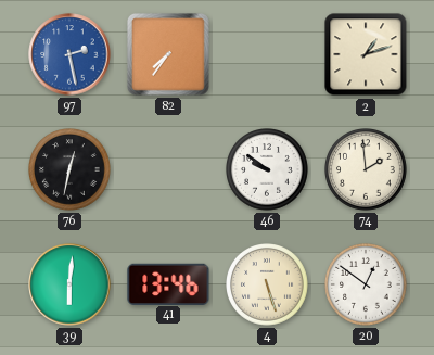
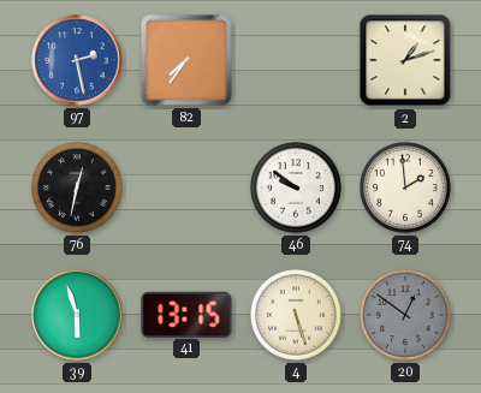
39: 6:01 -> 5:57
41: 13:46 -> 13:15
20 dial: white -> grey
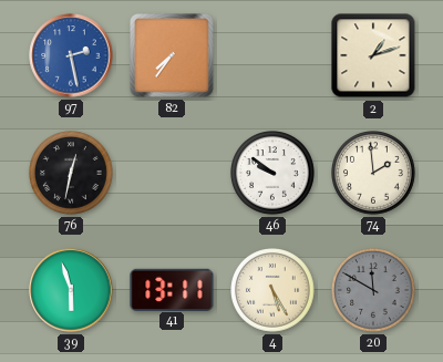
41: 13:15 -> 13:11
4: 5:27 -> 5:25
20: 12:51 -> 11:50
